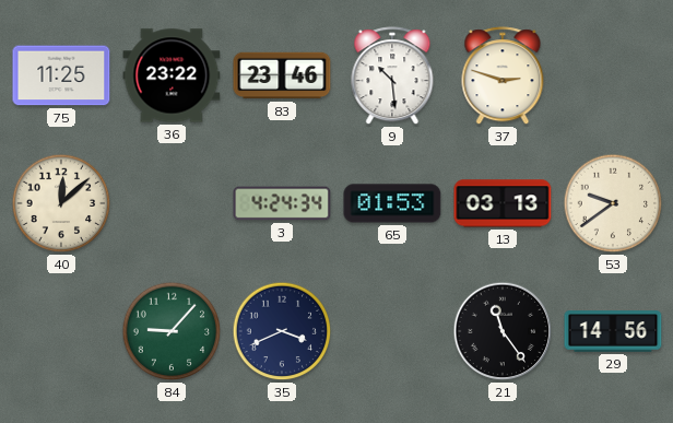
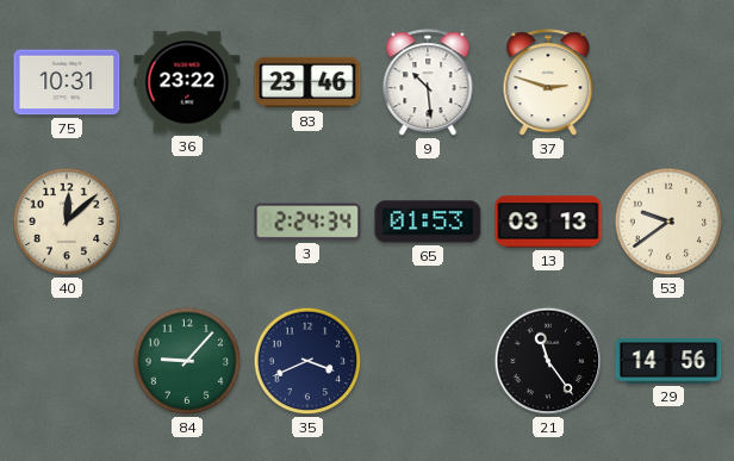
75: 11:25 -> 10:31
3: 4:24 -> 2:24
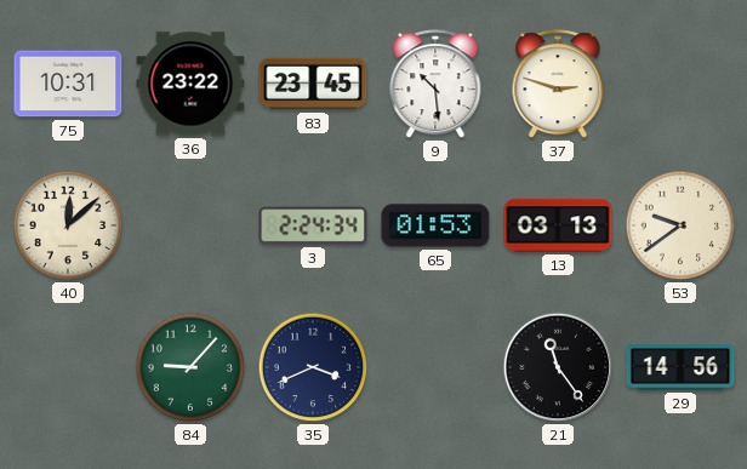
83: 23:46 -> 23:45
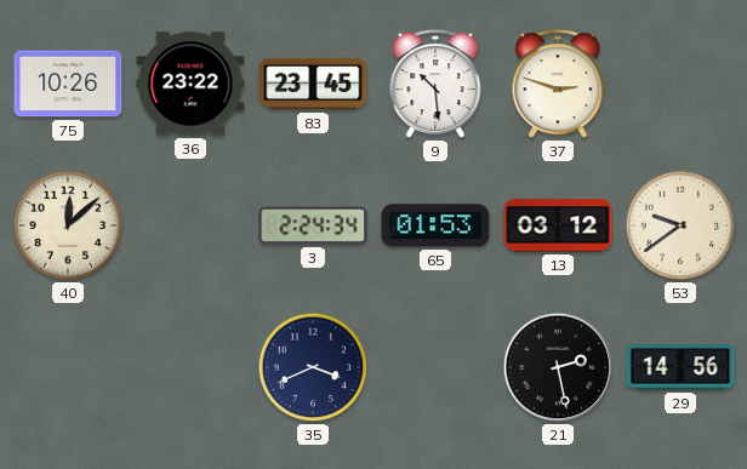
75: 10:31 -> 10:26
13: 03:13 -> 03:12
84: 9:07 -> none
21: 11:24 -> 2:28
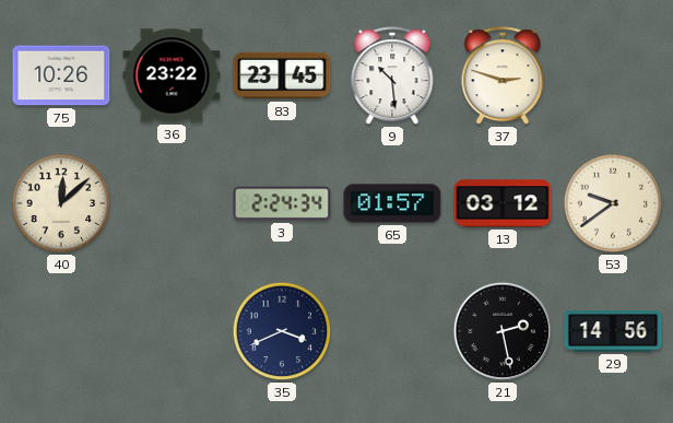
65: 01:53 -> 01:57
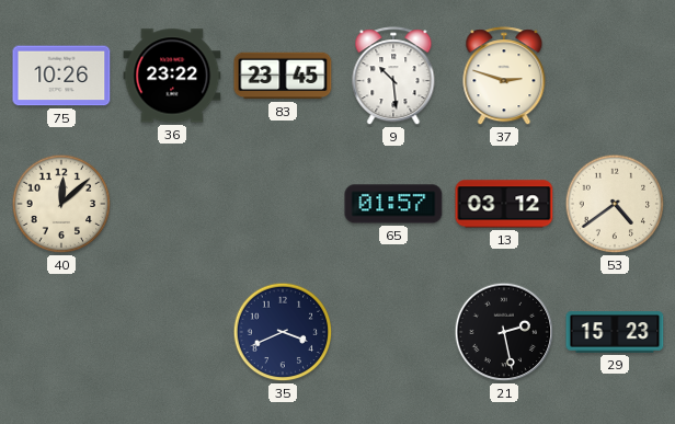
3: 2:24 -> none
53: 9:39 -> 4:39
29: 14:56 -> 15:23
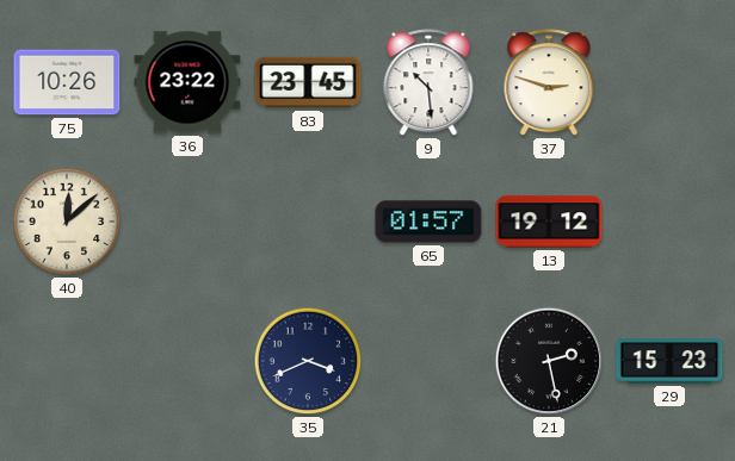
13: 03:12 -> 19:12
53: 4:39 -> none
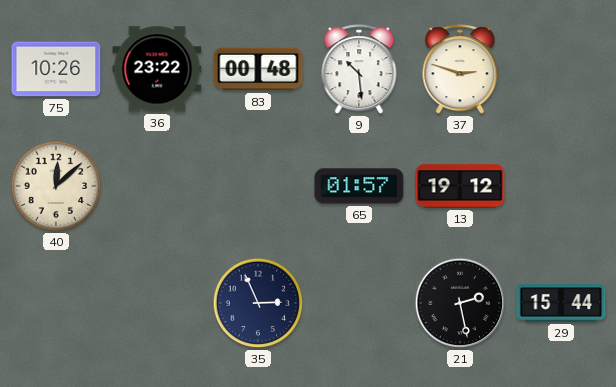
83: 23:45 -> 00:48
35: 3:41 -> 2:56
29: 15:23 -> 15:44
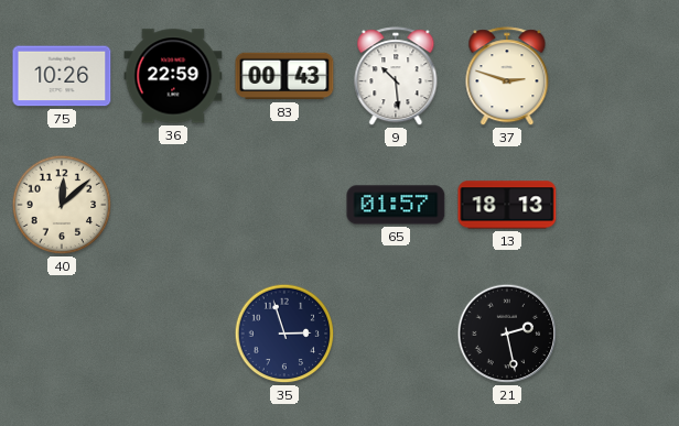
36: 23:22 -> 22:59
83: 00:48 -> 00:43
13: 19:12 -> 18:13
35: 2:56 -> 2:57
29: 15:44 -> none
